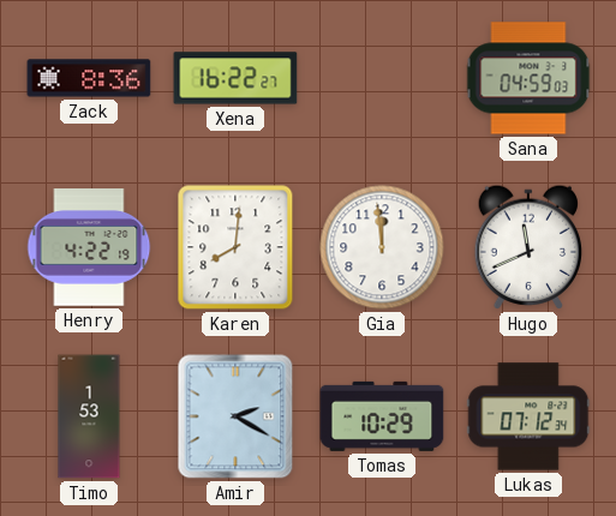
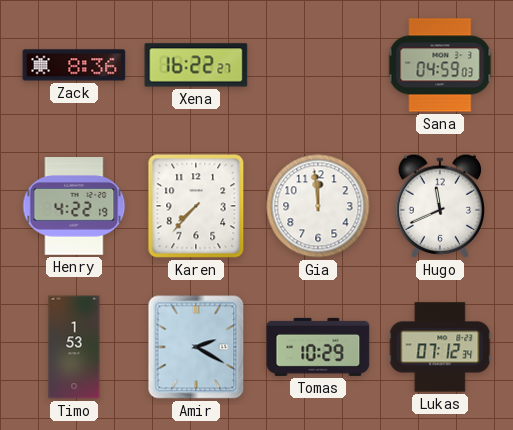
Karen: 8:01 -> 7:37
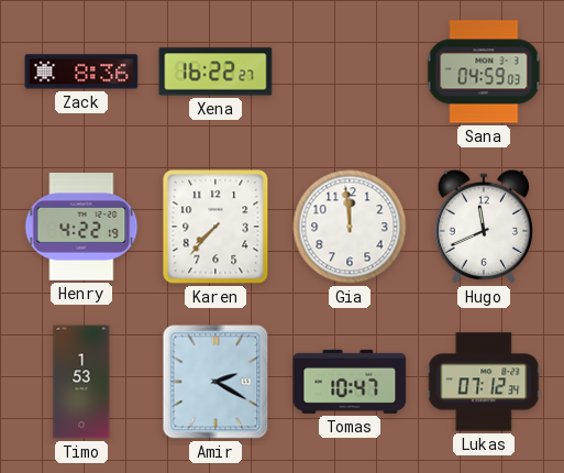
Tomas: 10:29 -> 10:47
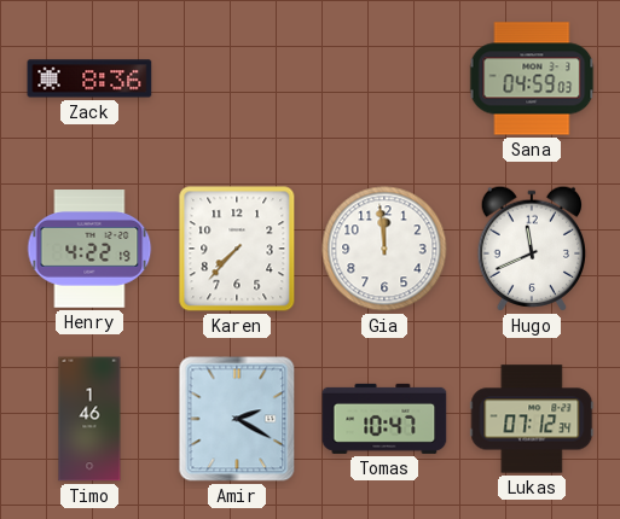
Xena: 16:22 -> none
Timo: 1:53 -> 1:46
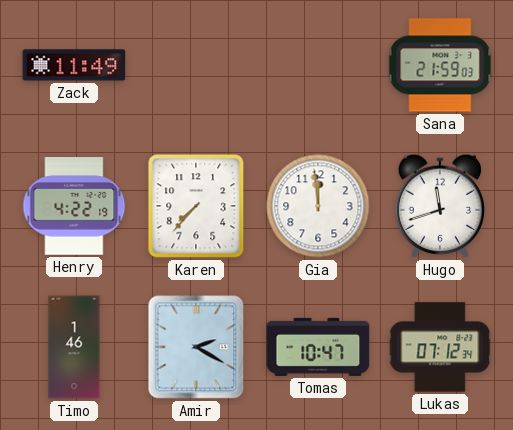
Zack: 8:36 -> 11:49
Sana: 04:59 -> 21:59
Hugo: 11:41 -> 11:42
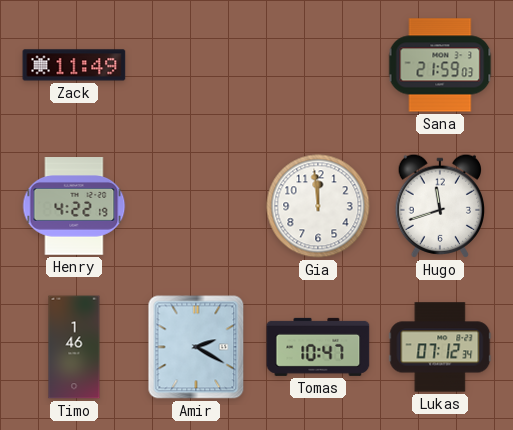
Karen: 7:37 -> none
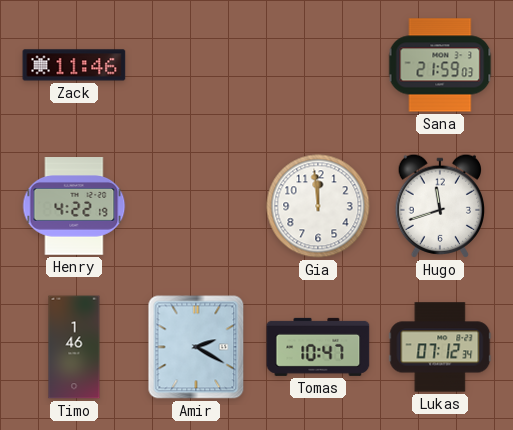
Zack: 11:49 -> 11:46
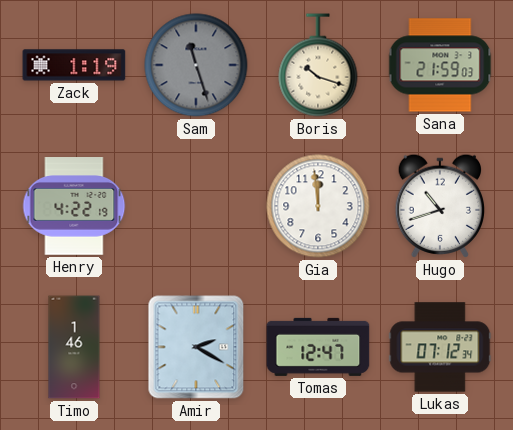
Zack: 11:46 -> 1:19
Sam: none -> 11:27
Boris: none -> 10:18
Hugo: 11:42 -> 10:42
Tomas: 10:47 -> 12:47
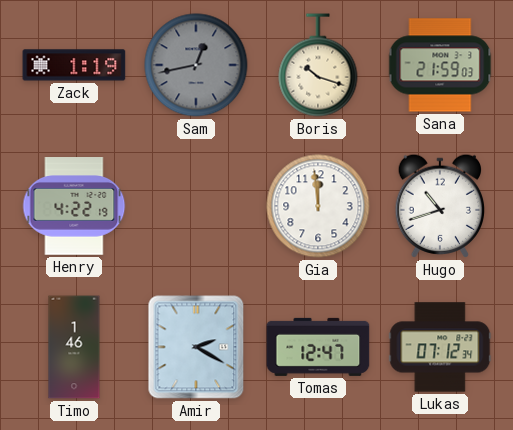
Sam: 11:27 -> 12:43
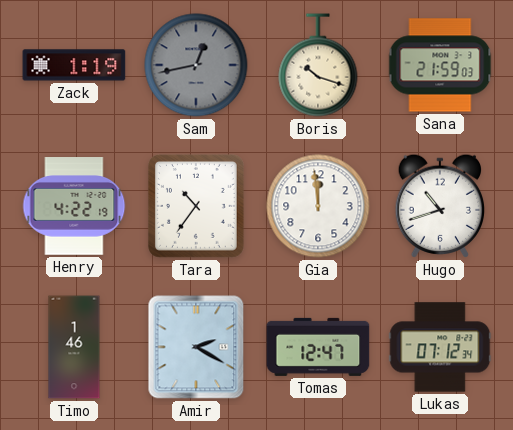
Tara: none -> 10:36
